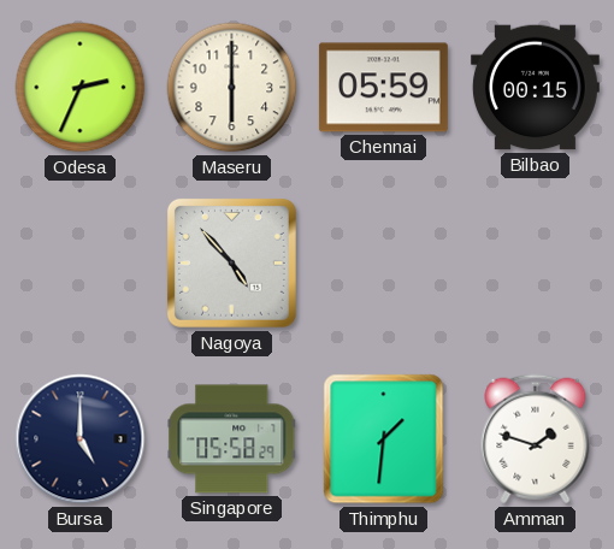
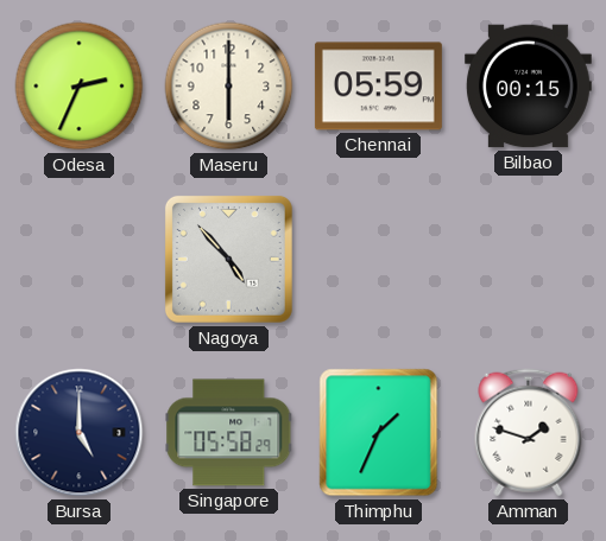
Thimphu: 1:31 -> 1:34
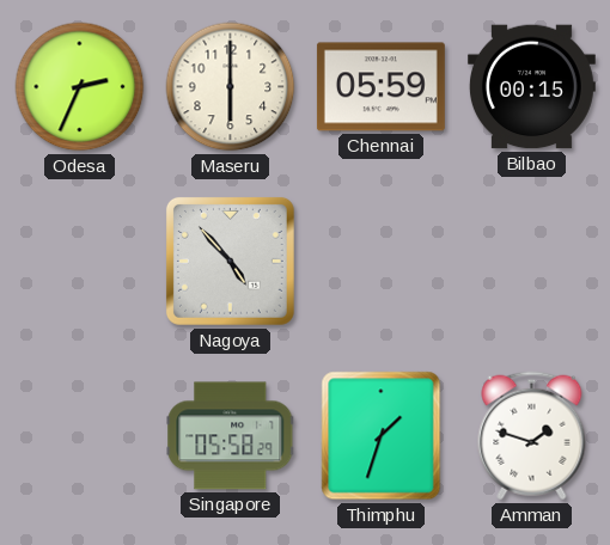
Bursa: 5:00 -> none
Thimphu: 1:34 -> 1:33
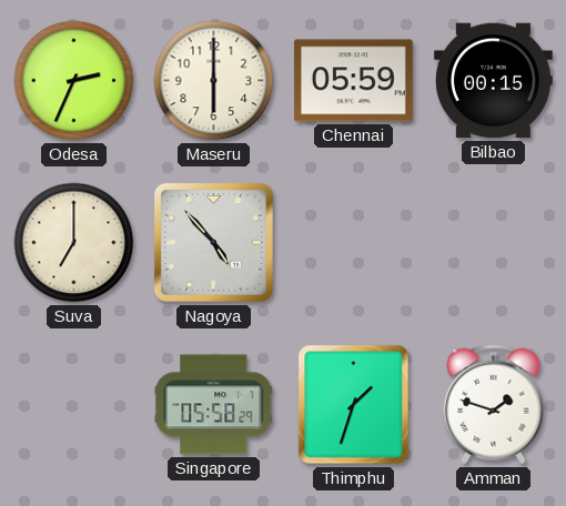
Suva: none -> 7:00
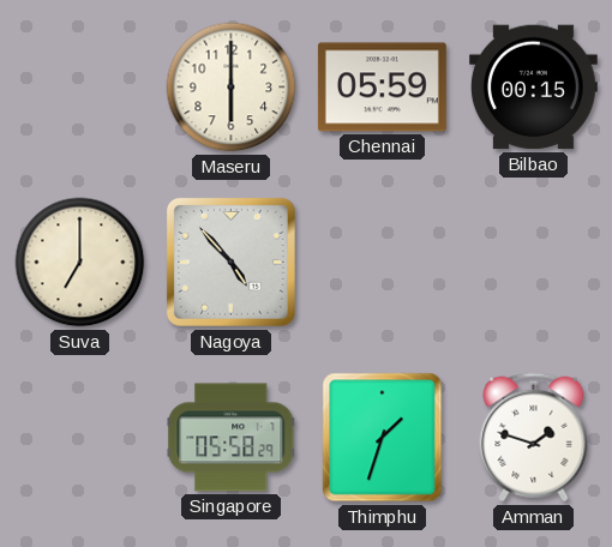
Odesa: 2:34 -> none
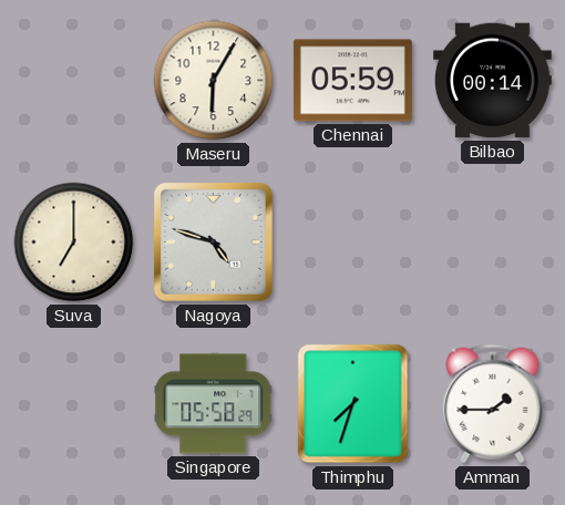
Maseru: 6:00 -> 6:05
Bilbao: 00:15 -> 00:14
Nagoya: 4:53 -> 4:48
Thimphu: 1:33 -> 7:33
Amman: 1:48 -> 1:45
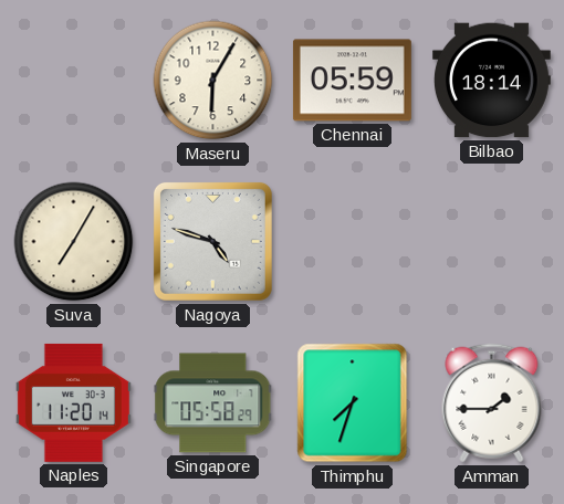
Bilbao: 00:14 -> 18:14
Suva: 7:00 -> 7:05
Naples: none -> 11:20
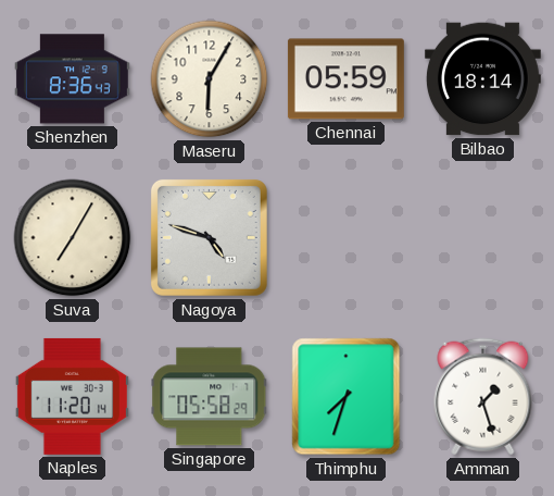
Shenzhen: none -> 8:36
Amman: 1:45 -> 1:27
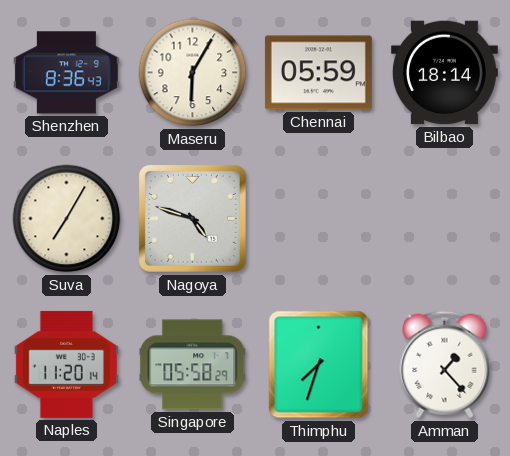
Amman: 1:27 -> 1:23
